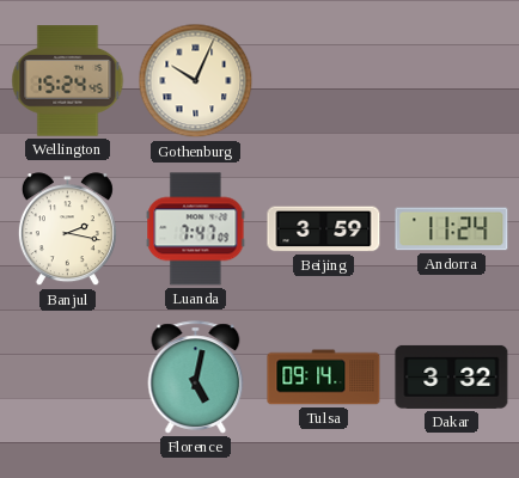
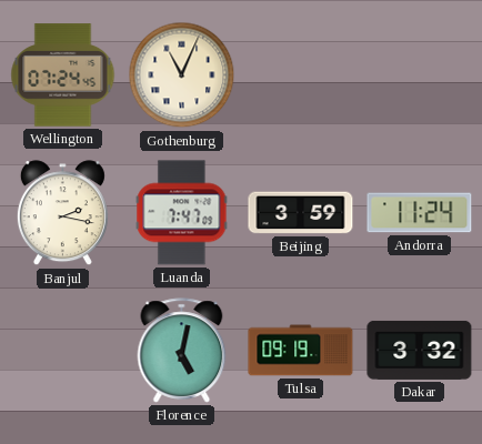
Wellington: 15:24 -> 07:24
Gothenburg: 10:04 -> 11:04
Tulsa: 09:14 -> 09:19
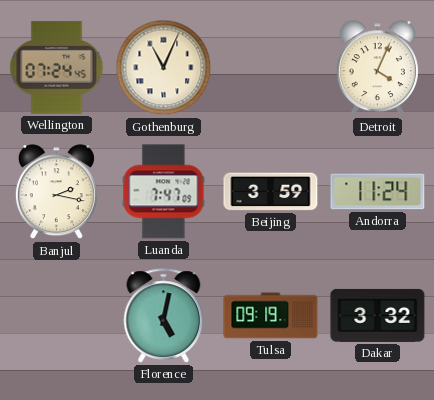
Detroit: none -> 4:04
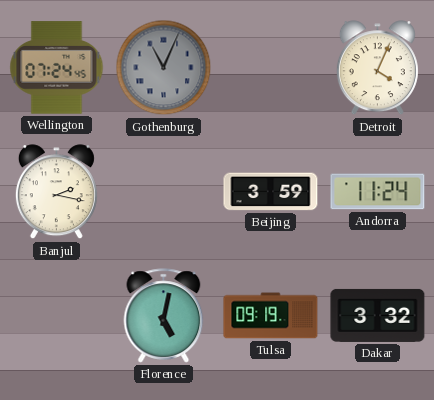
Gothenburg dial: cream -> grey
Luanda: 7:47 -> none
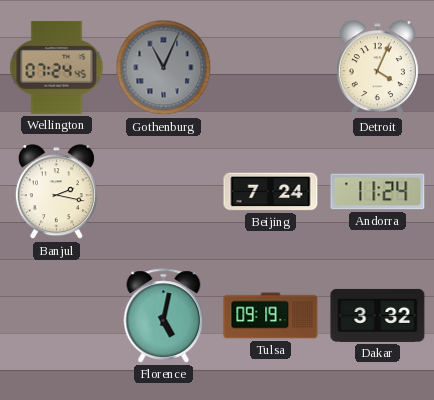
Beijing: 3:59 -> 7:24
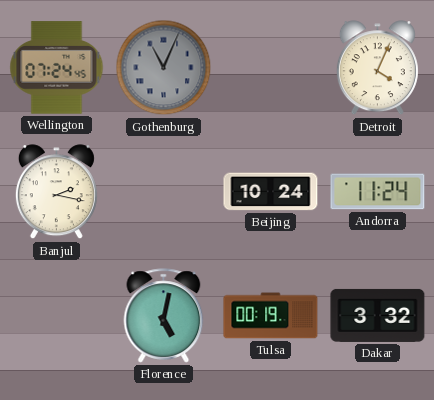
Beijing: 7:24 -> 10:24
Tulsa: 09:19 -> 00:19
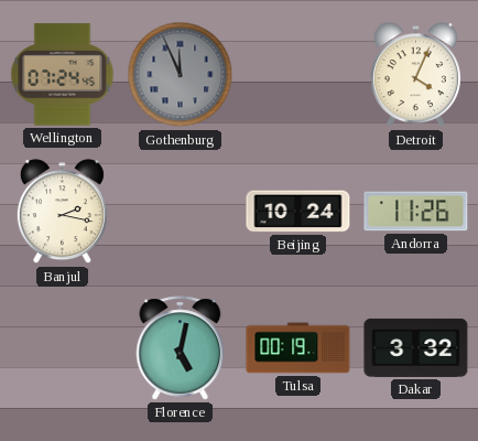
Gothenburg: 11:04 -> 11:56
Andorra: 11:24 -> 11:26
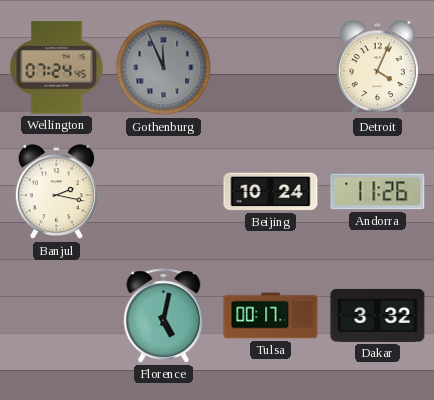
Tulsa: 00:19 -> 00:17
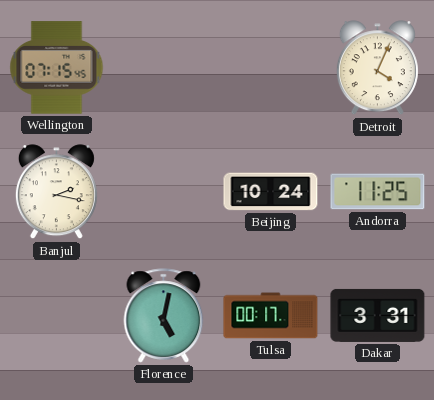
Wellington: 07:24 -> 07:15
Gothenburg: 11:56 -> none
Andorra: 11:26 -> 11:25
Dakar: 3:32 -> 3:31
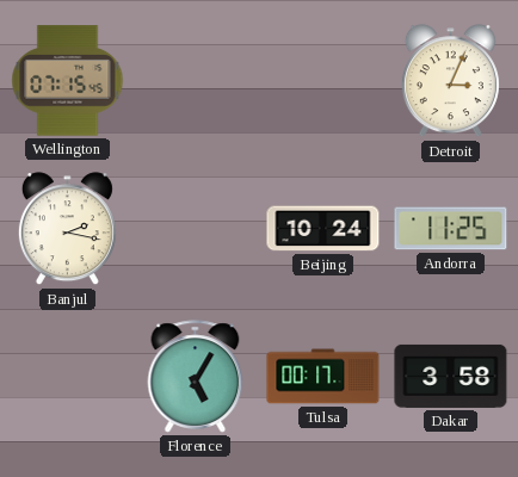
Detroit: 4:04 -> 3:04
Florence: 5:02 -> 5:05
Dakar: 3:31 -> 3:58
